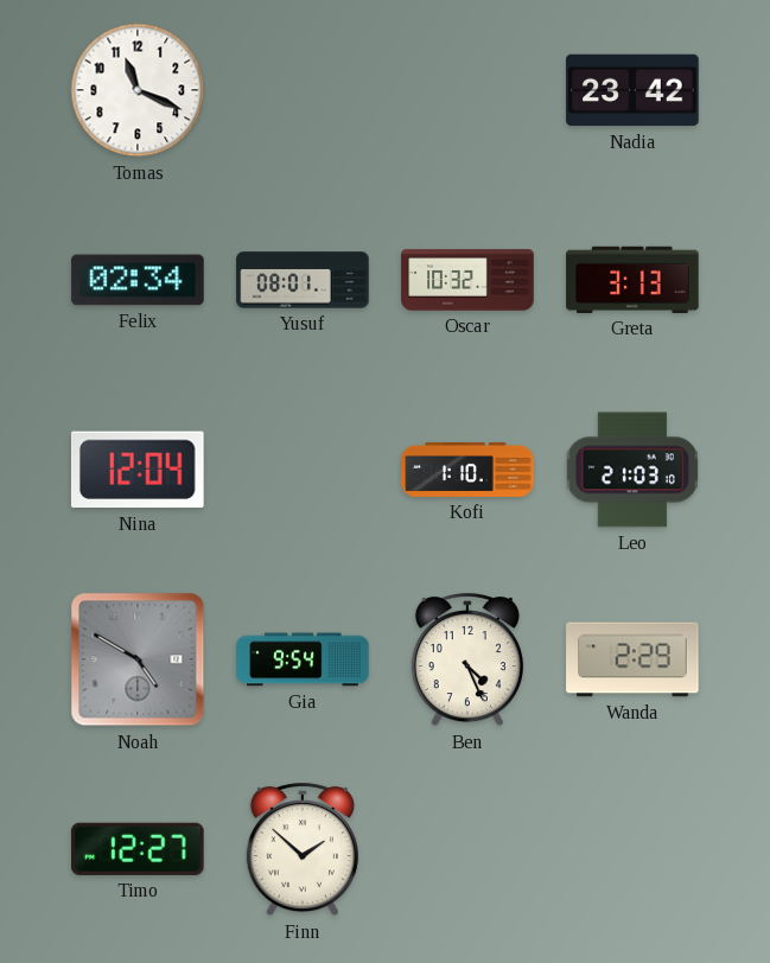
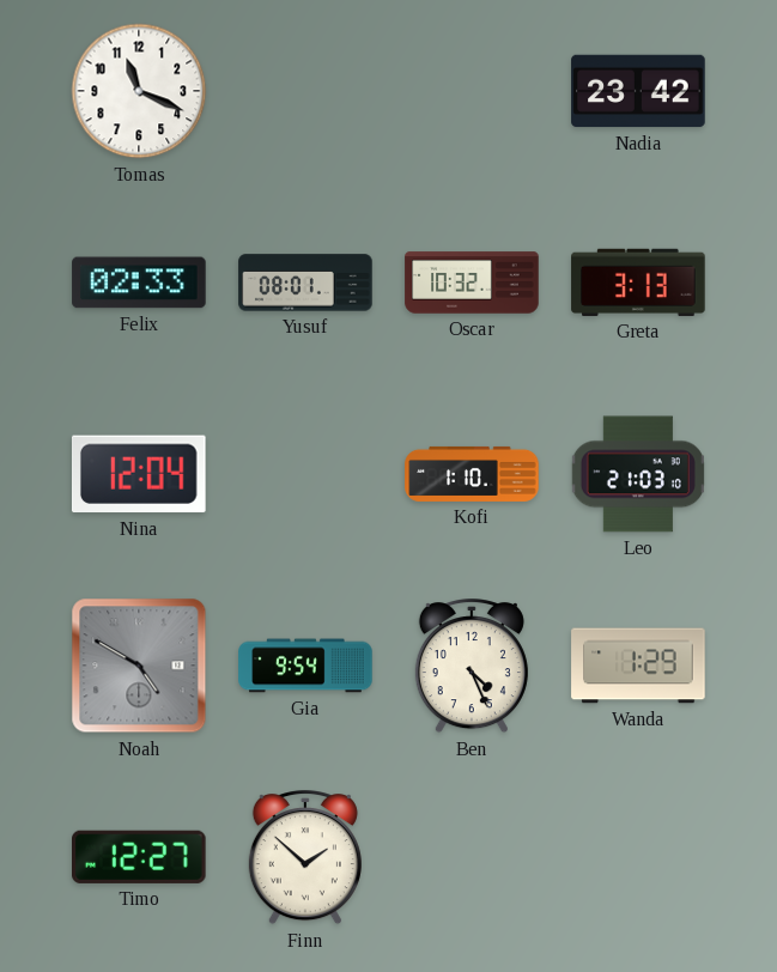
Felix: 02:34 -> 02:33
Wanda: 2:29 -> 1:29
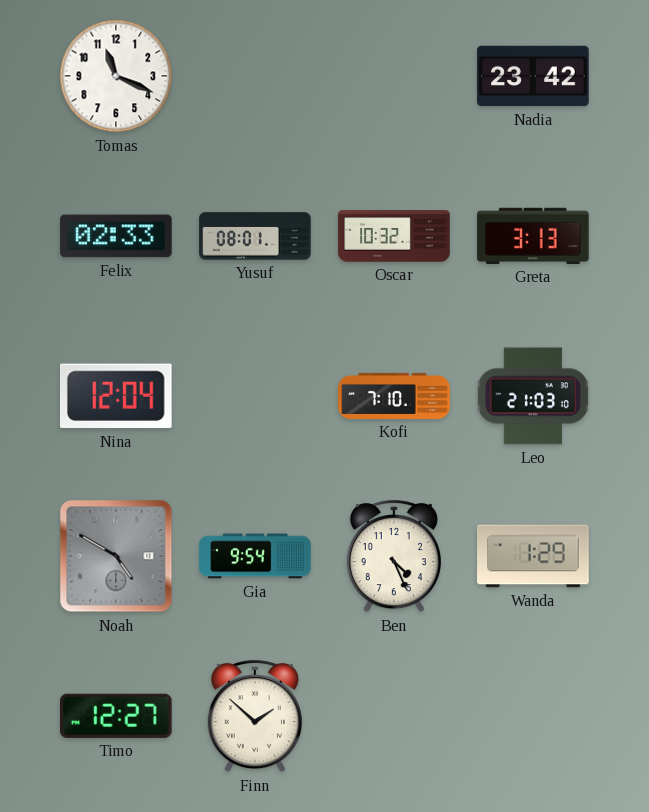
Kofi: 1:10 -> 7:10
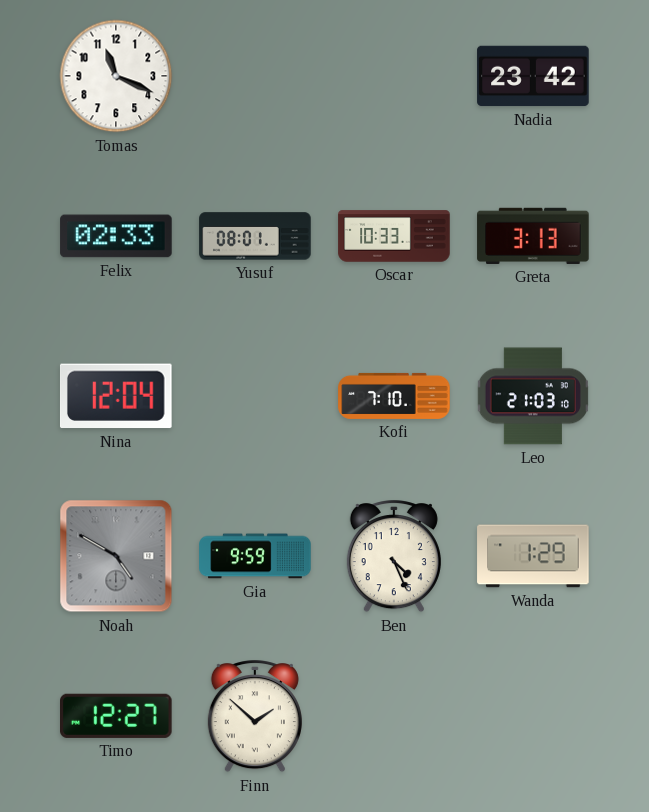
Oscar: 10:32 -> 10:33
Gia: 9:54 -> 9:59
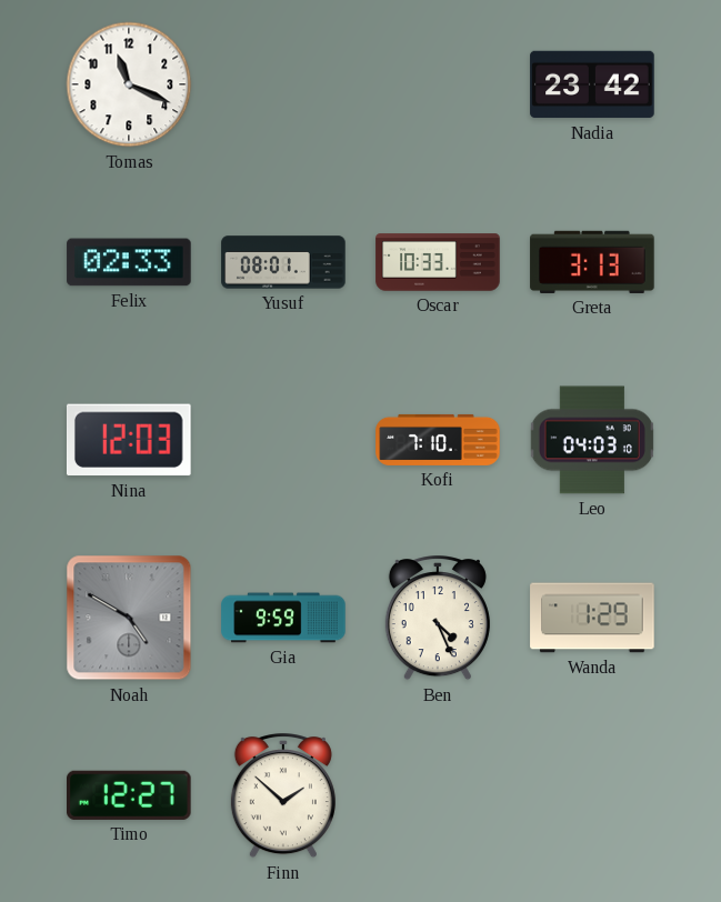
Nina: 12:04 -> 12:03
Leo: 21:03 -> 04:03
